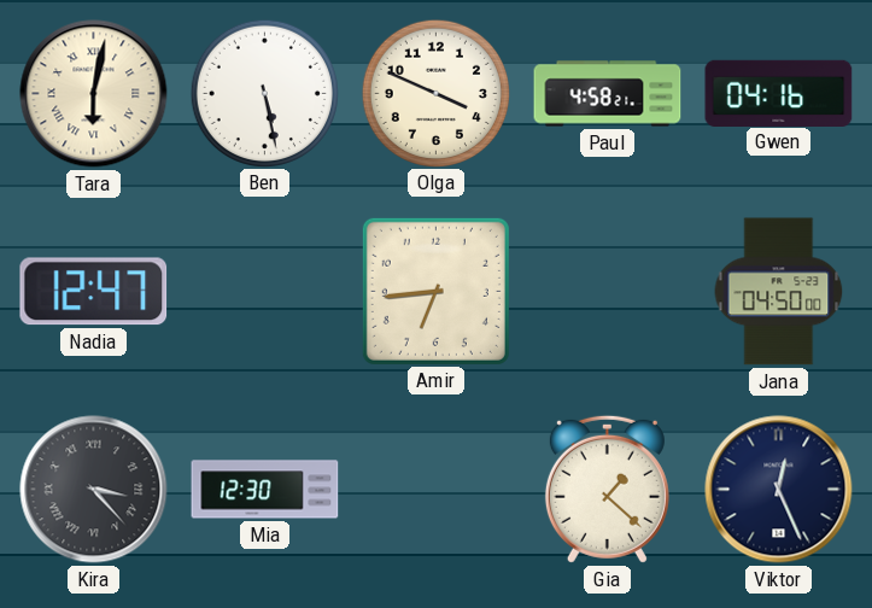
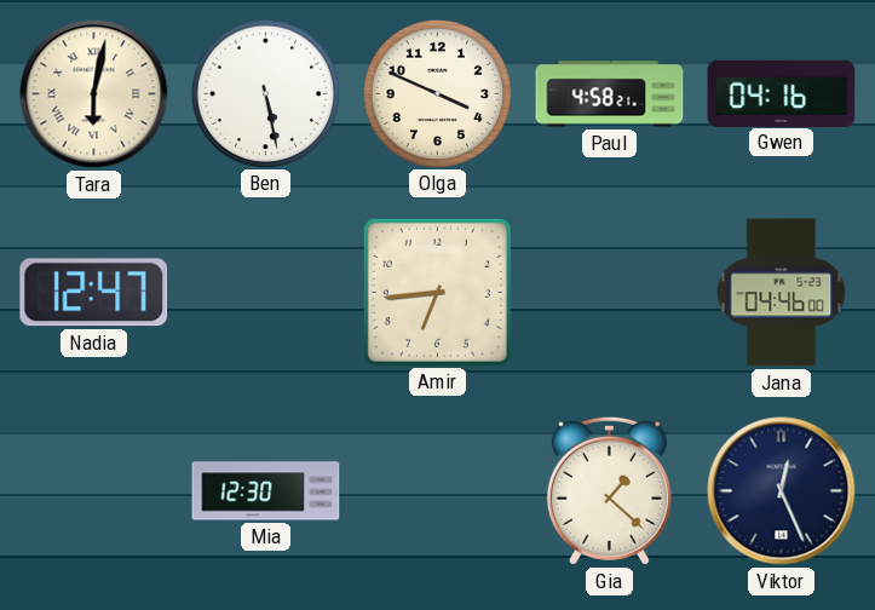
Jana: 04:50 -> 04:46
Kira: 3:23 -> none
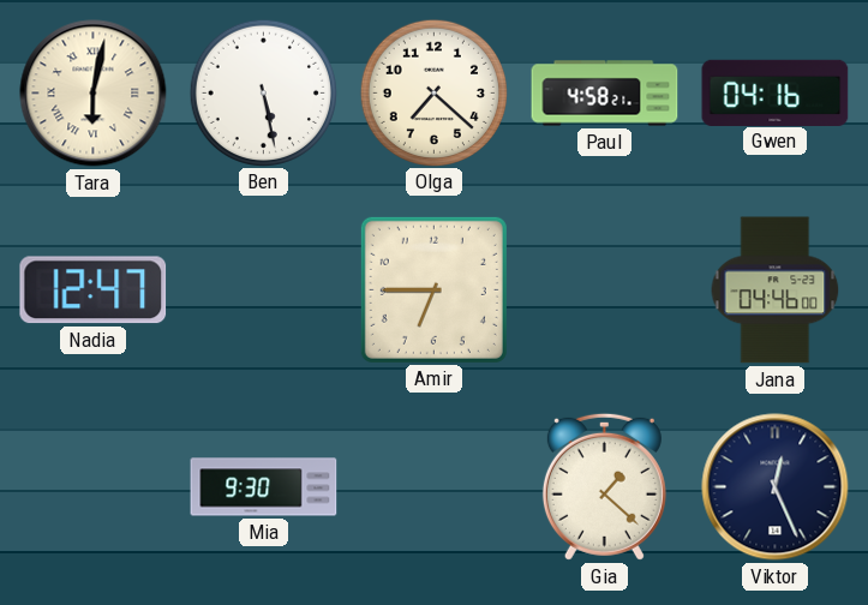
Olga: 3:49 -> 7:22
Amir: 6:44 -> 6:45
Mia: 12:30 -> 9:30
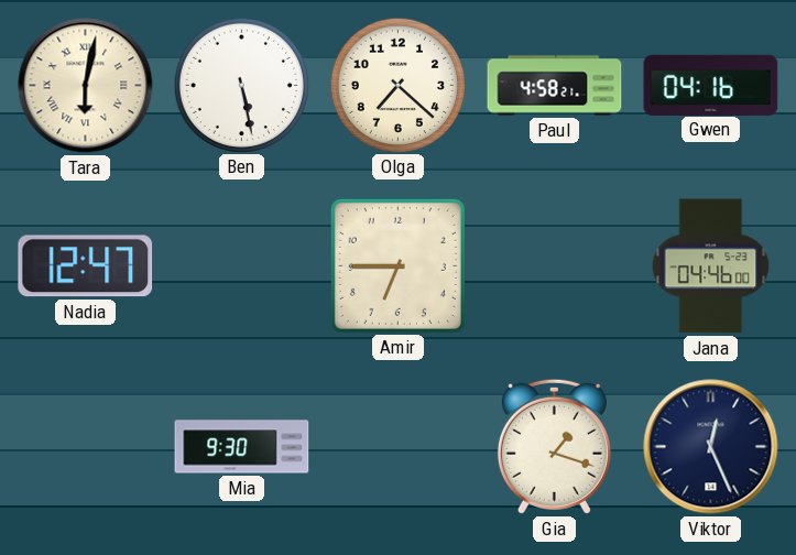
Gia: 1:22 -> 1:18
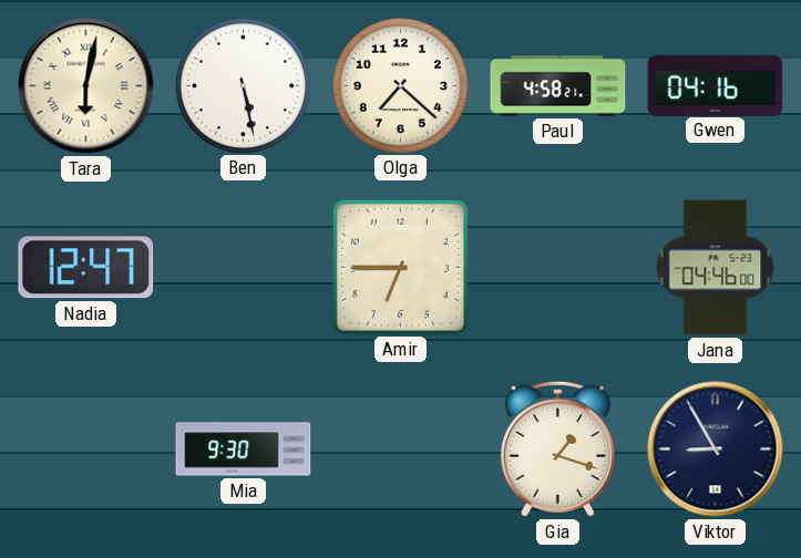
Viktor: 12:26 -> 8:55
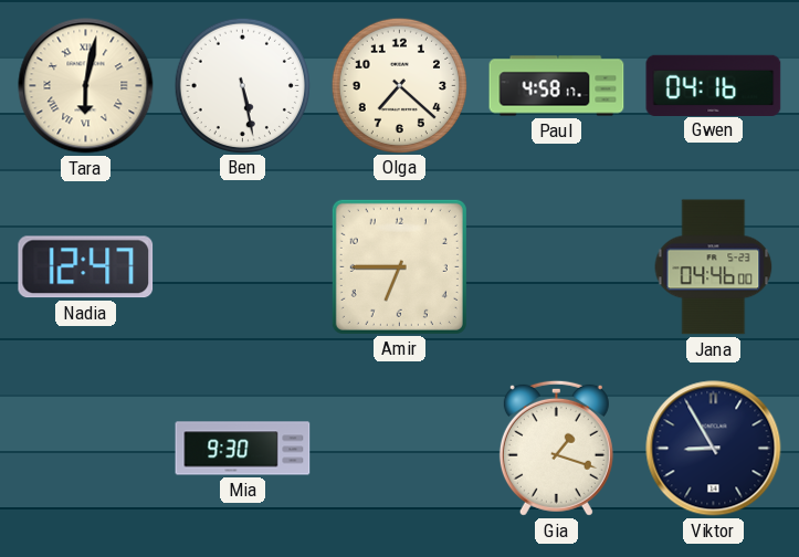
Paul: 4:58:21 -> 4:58:17
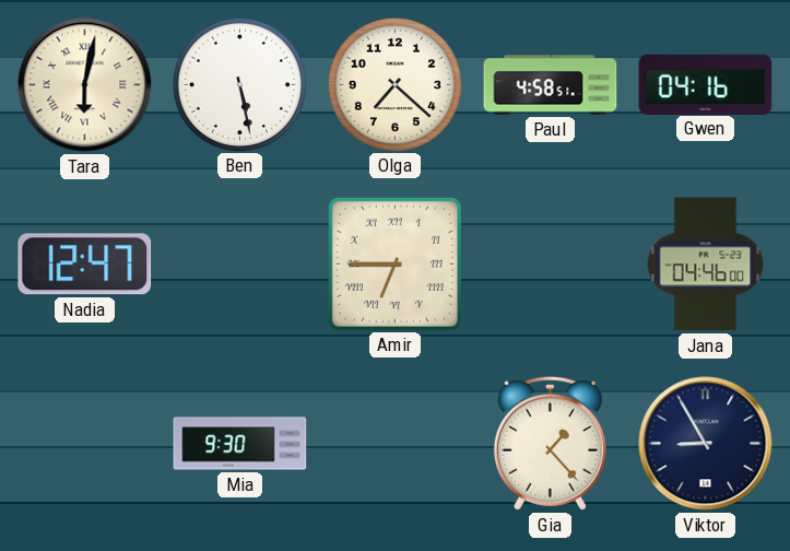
Paul: 4:58:17 -> 4:58:51
Amir numerals: Arabic -> Roman
Gia: 1:18 -> 1:23
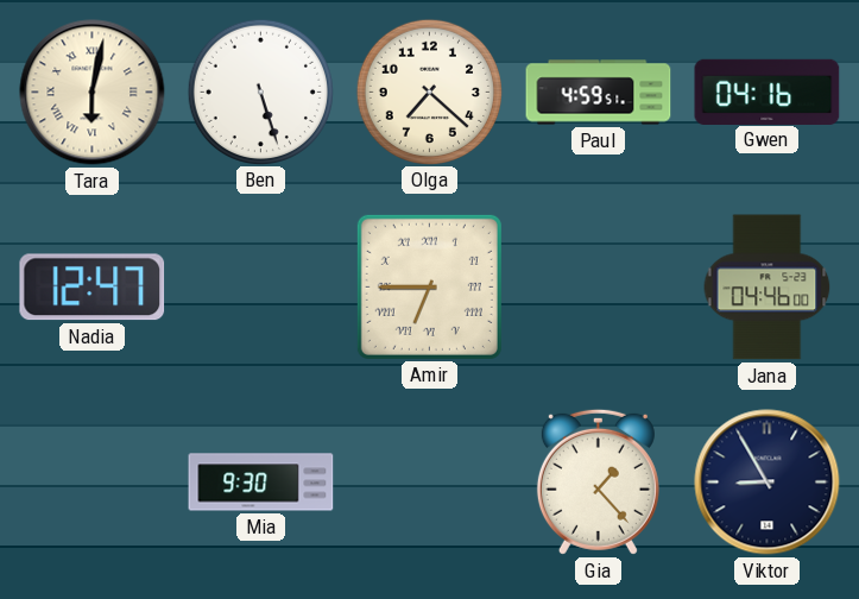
Ben: 5:28 -> 5:27
Paul: 4:58 -> 4:59
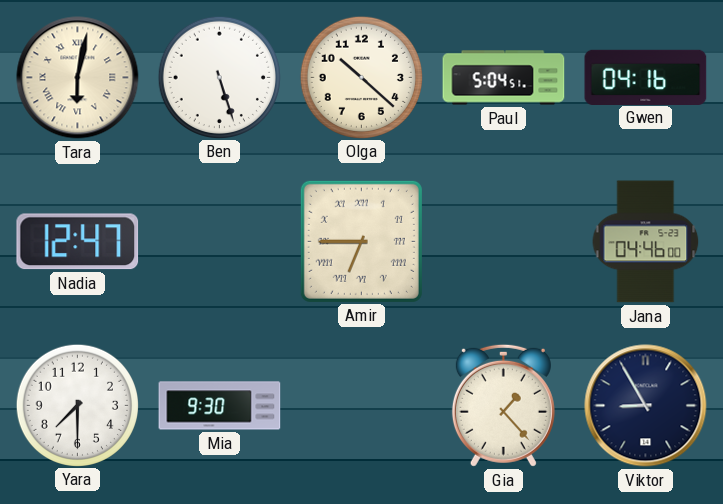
Olga: 7:22 -> 10:22
Paul: 4:59 -> 5:04
Yara: none -> 7:30
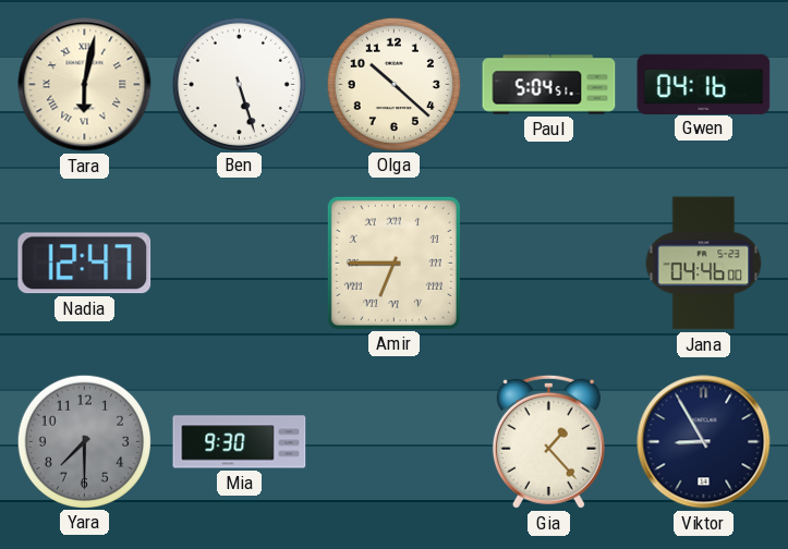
Yara dial: white -> grey
